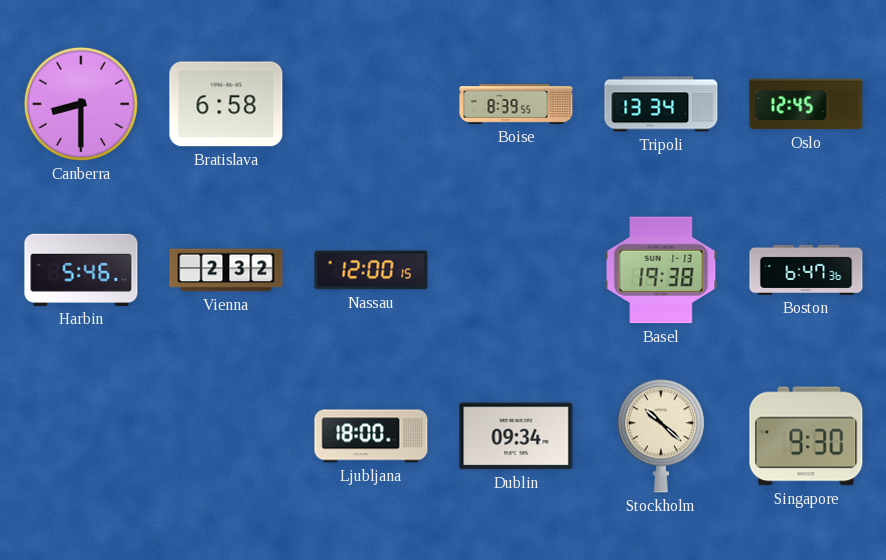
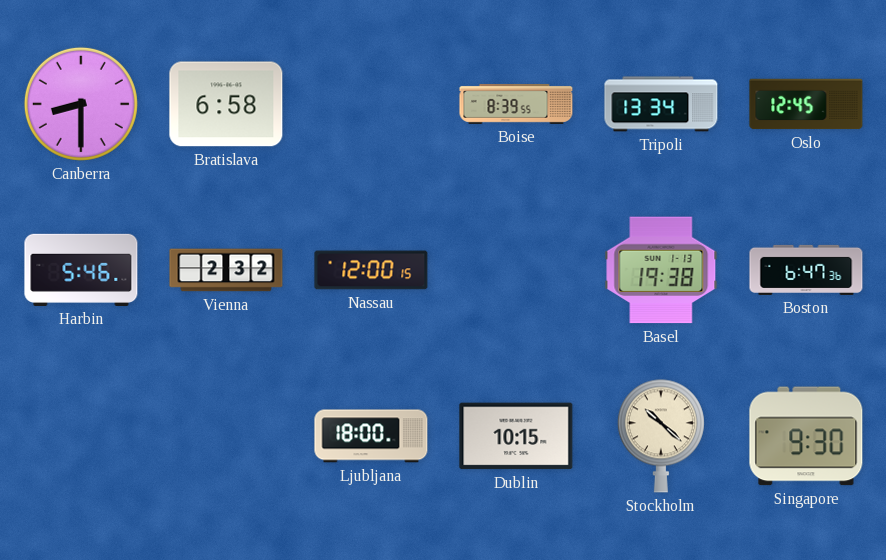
Dublin: 09:34 -> 10:15
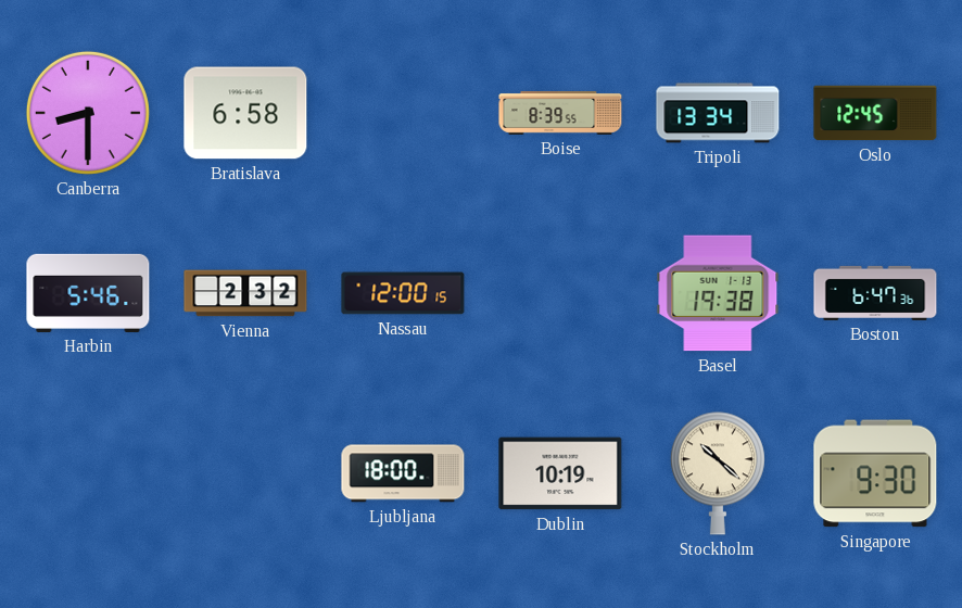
Dublin: 10:15 -> 10:19
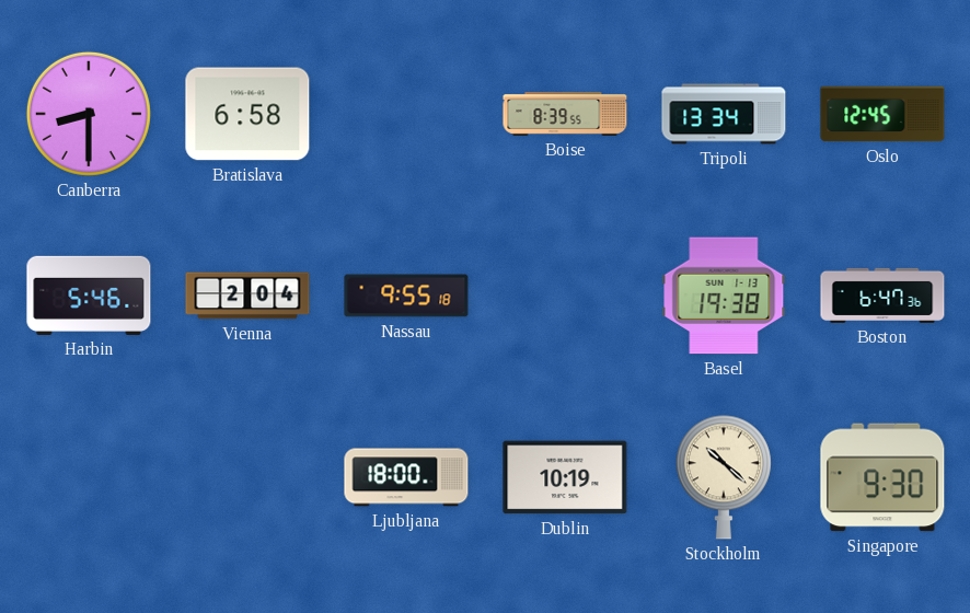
Vienna: 2:32 -> 2:04
Nassau: 12:00 -> 9:55
